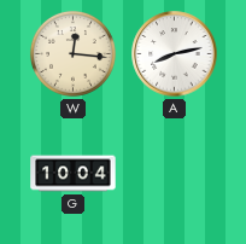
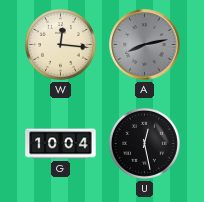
A dial: white -> grey
U: none -> 12:28
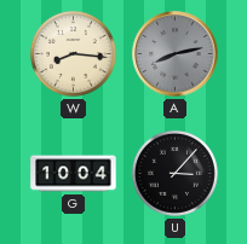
W: 12:16 -> 8:16
U: 12:28 -> 3:07
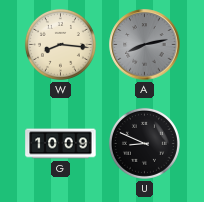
G: 10:04 -> 10:09
U: 3:07 -> 8:49
